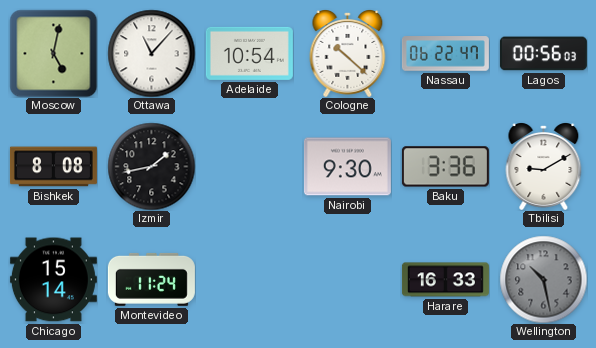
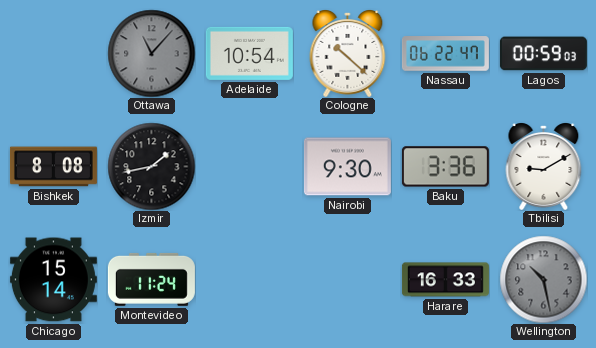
Moscow: 5:02 -> none
Ottawa dial: white -> grey
Lagos: 00:56 -> 00:59
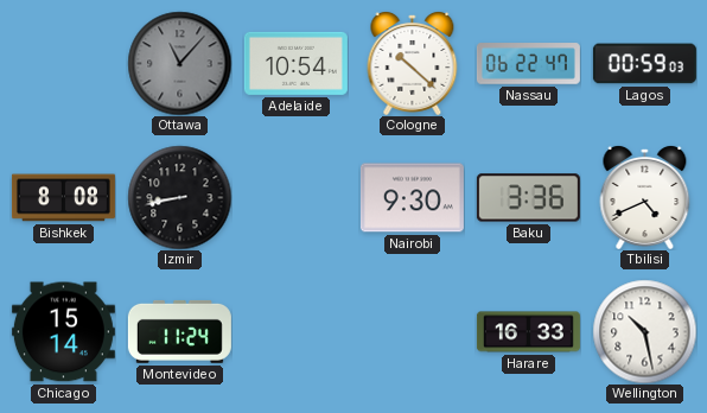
Izmir: 1:43 -> 8:43
Tbilisi: 9:10 -> 4:41
Wellington dial: grey -> white
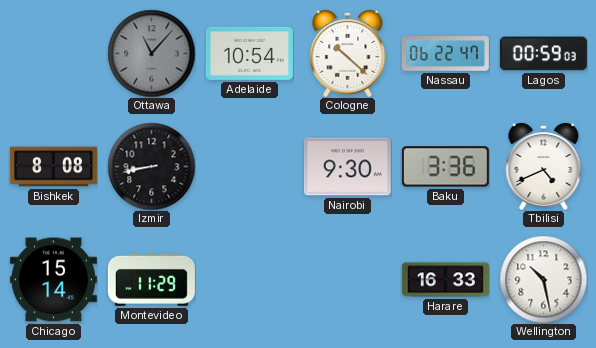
Montevideo: 11:24 -> 11:29
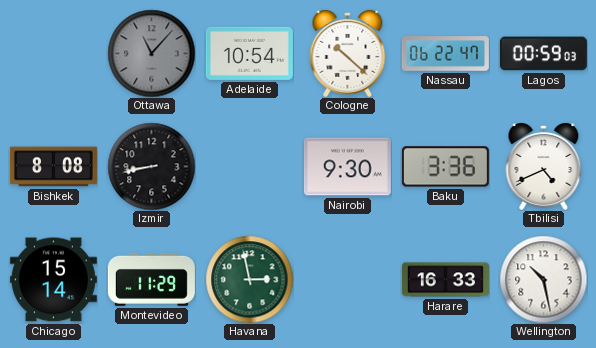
Havana: none -> 2:58
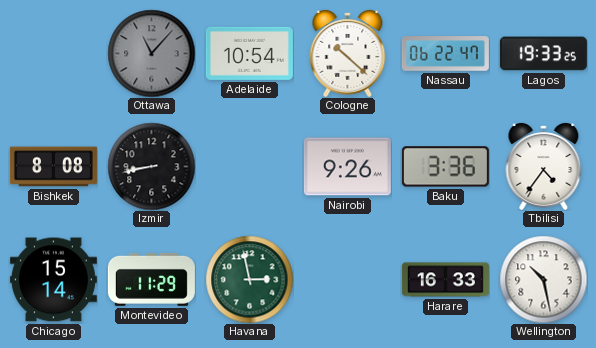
Lagos: 00:59 -> 19:33
Nairobi: 9:30 -> 9:26
Tbilisi: 4:41 -> 4:36
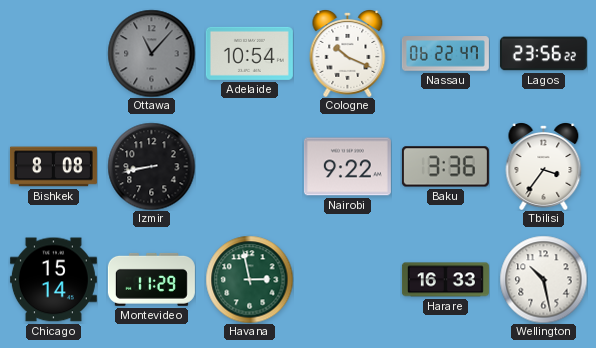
Cologne: 10:22 -> 10:19
Lagos: 19:33 -> 23:56
Nairobi: 9:26 -> 9:22
Tbilisi: 4:36 -> 3:36
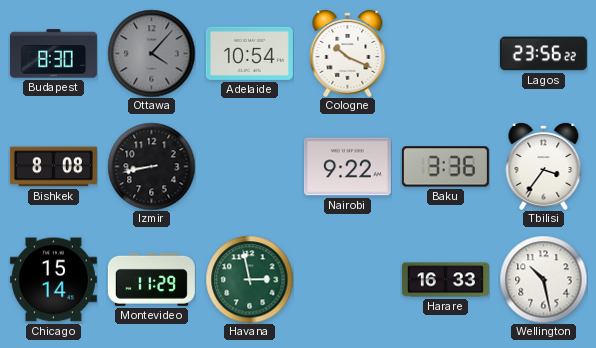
Budapest: none -> 8:30
Ottawa: 11:07 -> 4:07
Nassau: 06:22 -> none
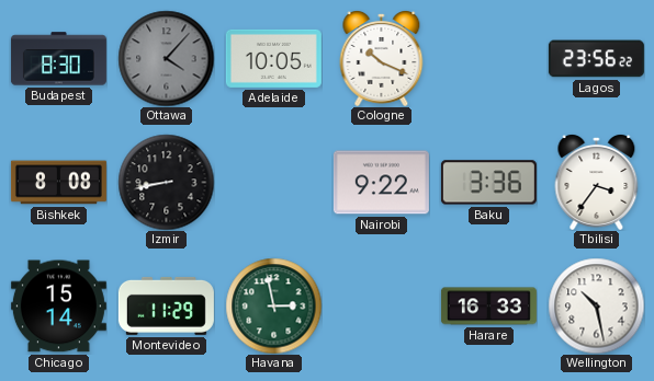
Adelaide: 10:54 -> 10:05
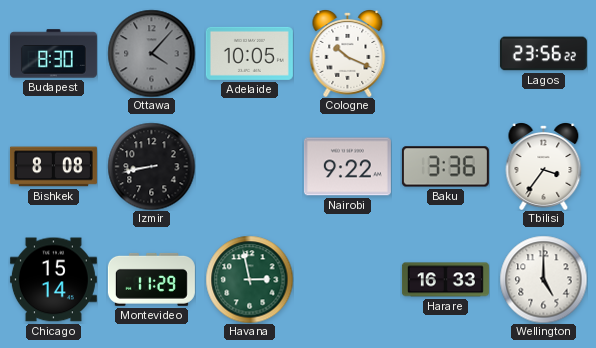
Wellington: 10:28 -> 5:00
